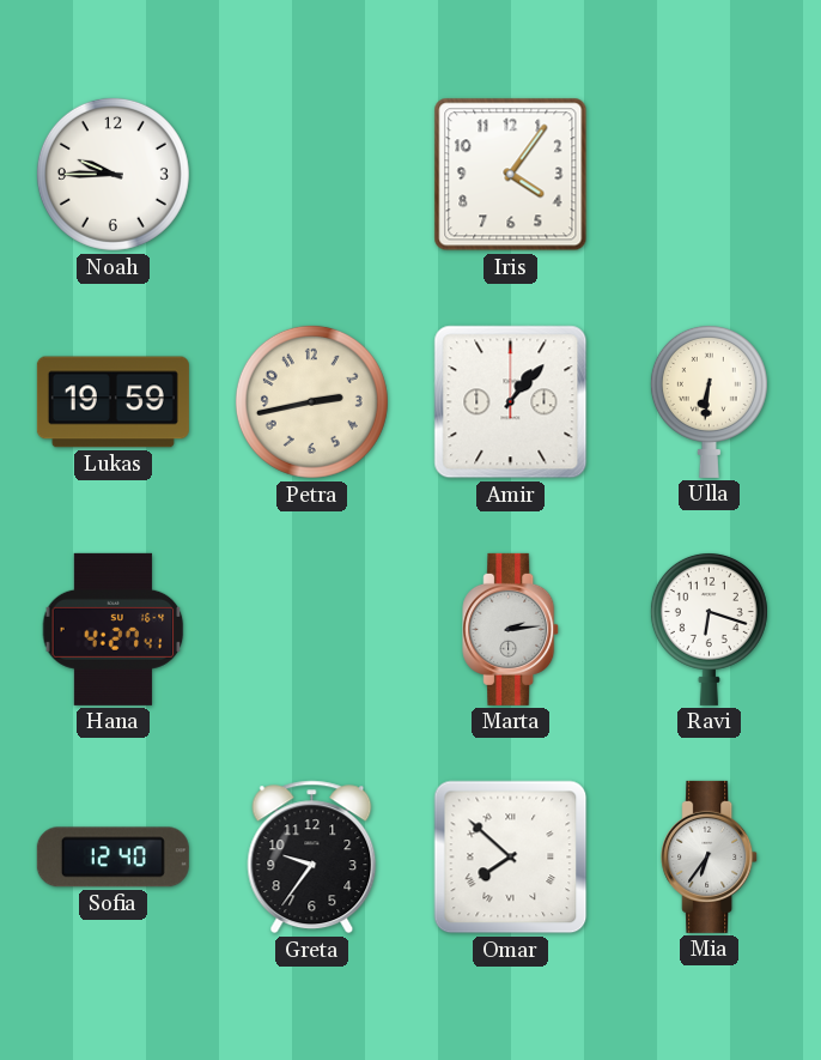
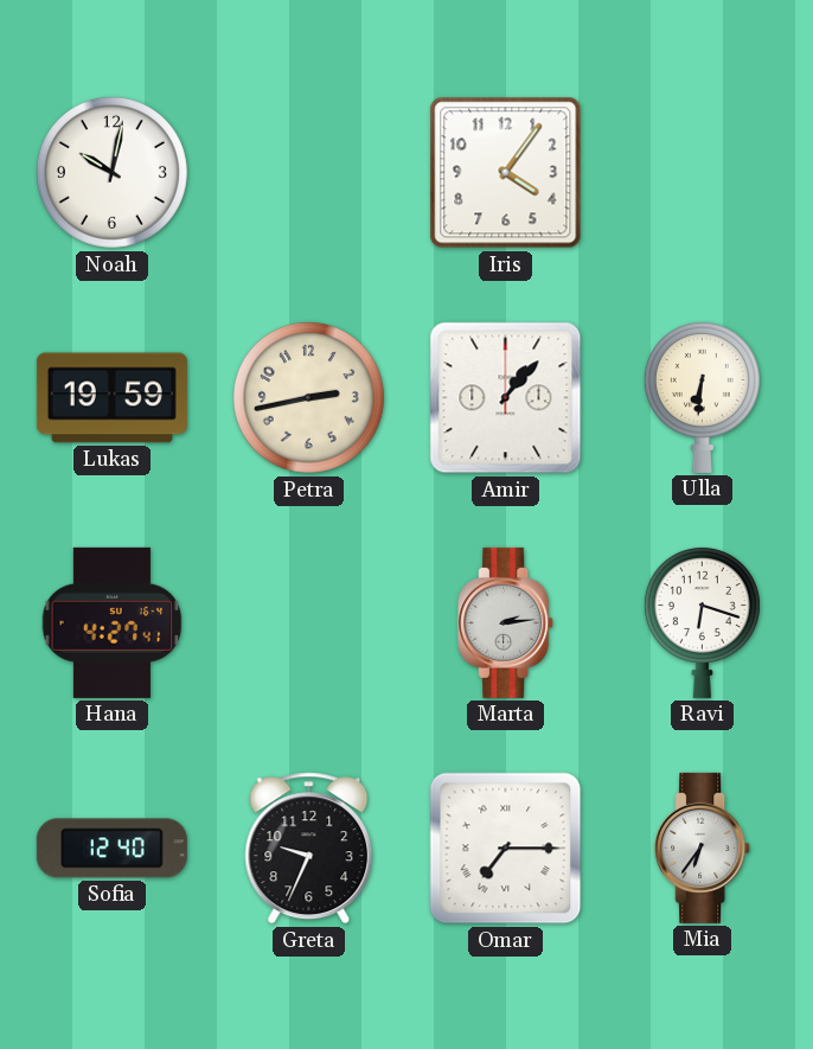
Noah: 9:45 -> 10:02
Greta: 9:36 -> 9:34
Omar: 7:52 -> 7:15
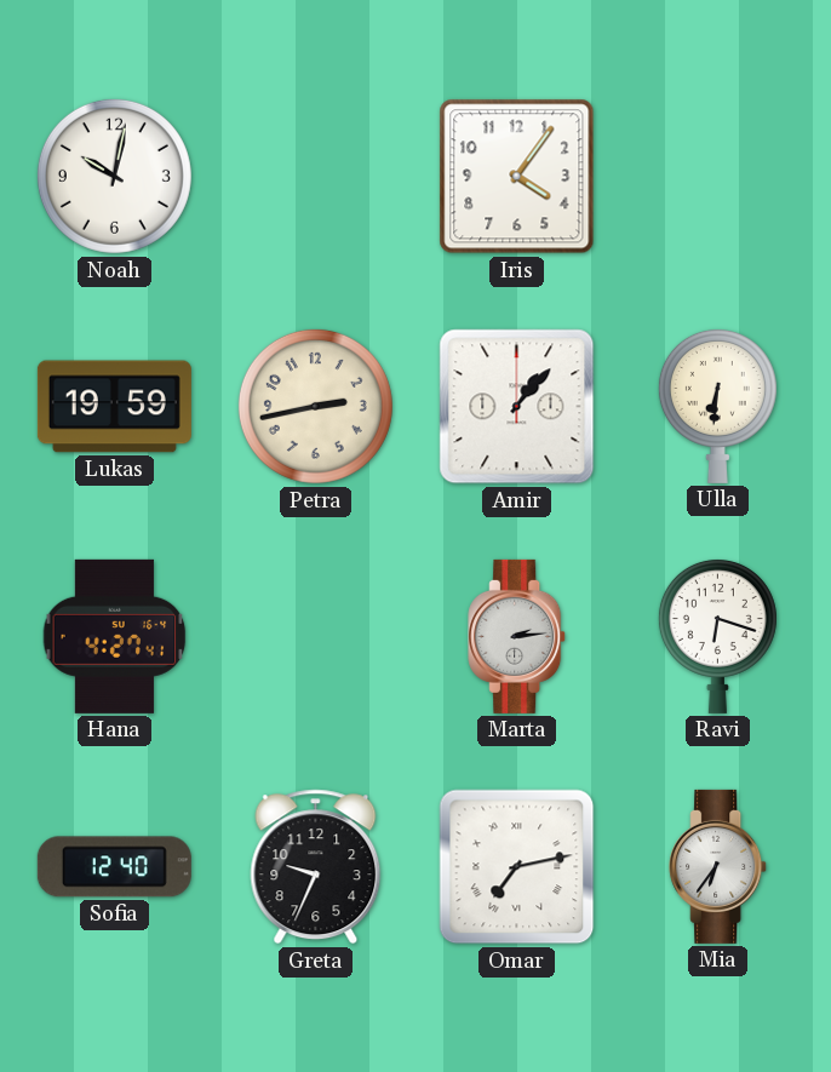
Omar: 7:15 -> 7:13
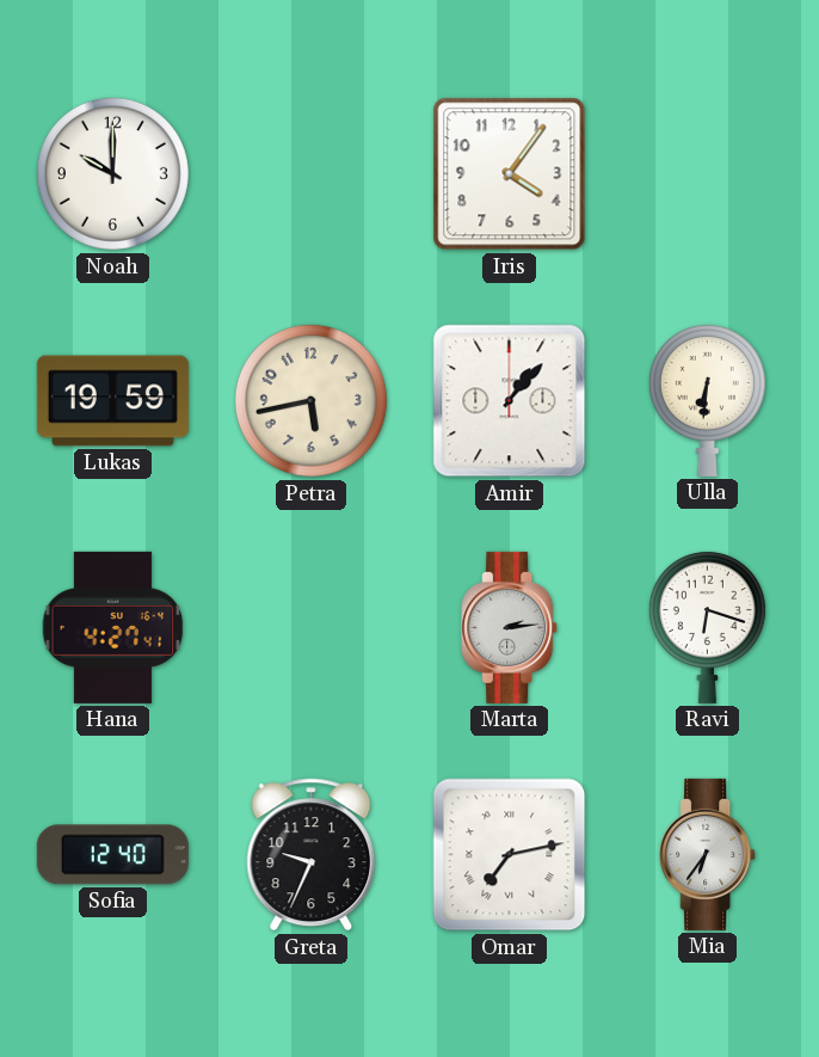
Noah: 10:02 -> 10:00
Petra: 2:43 -> 5:43
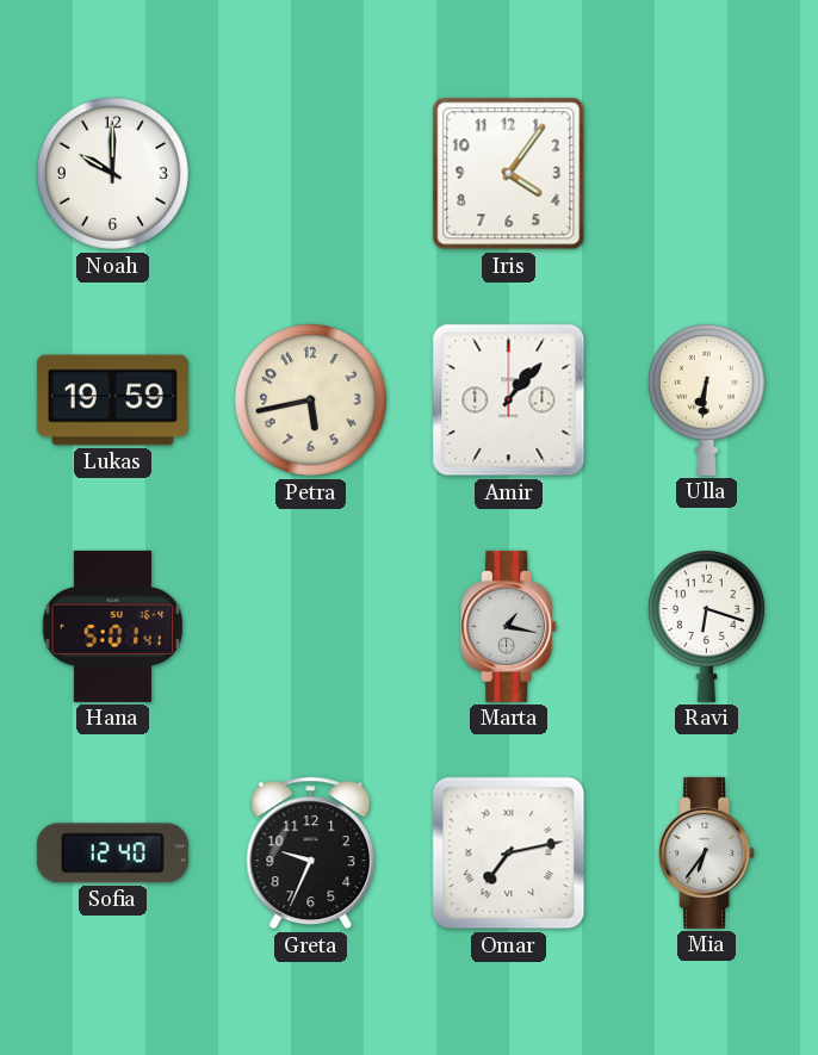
Hana: 4:27 -> 5:01
Marta: 2:14 -> 1:17
